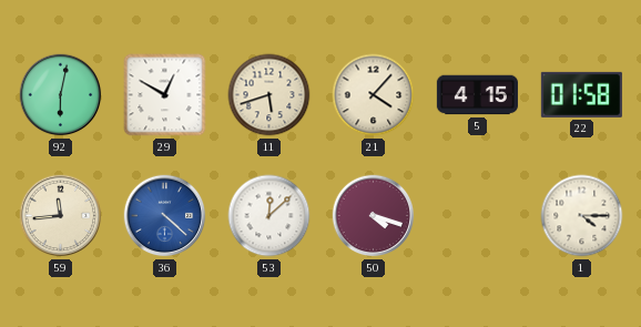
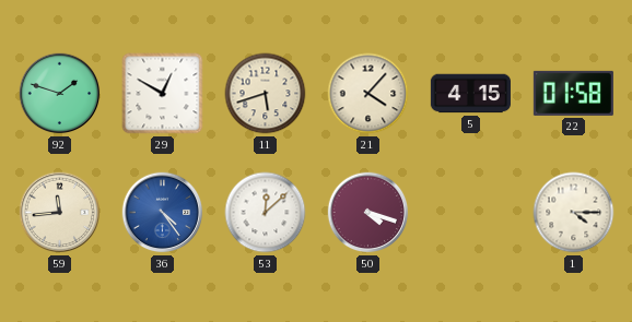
92: 6:02 -> 1:48
36: 4:22 -> 4:24
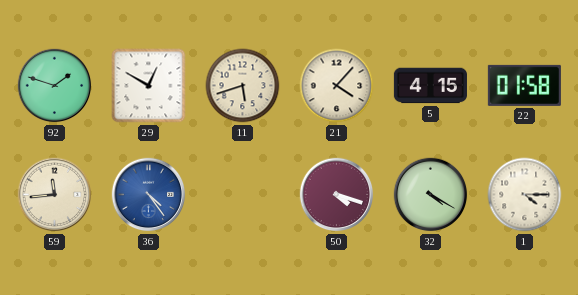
53: 12:08 -> none
32: none -> 4:20
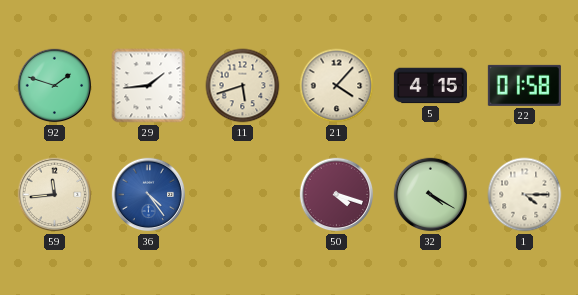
29: 12:50 -> 1:44
